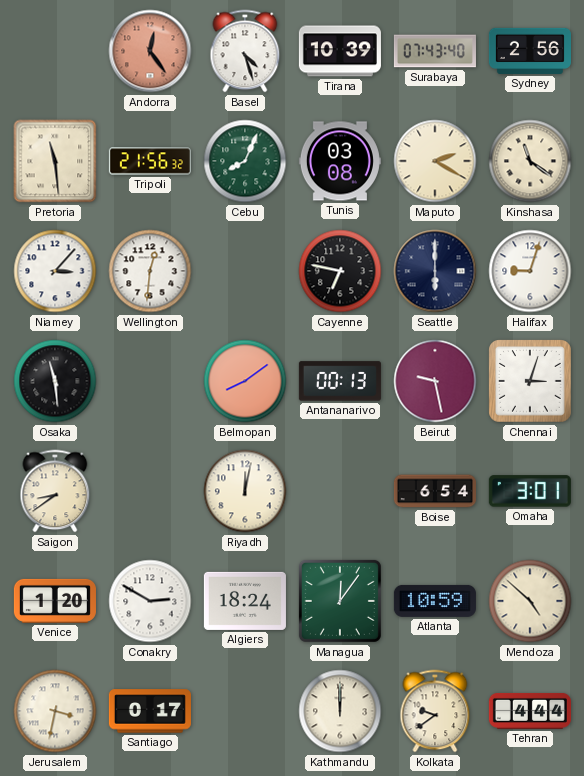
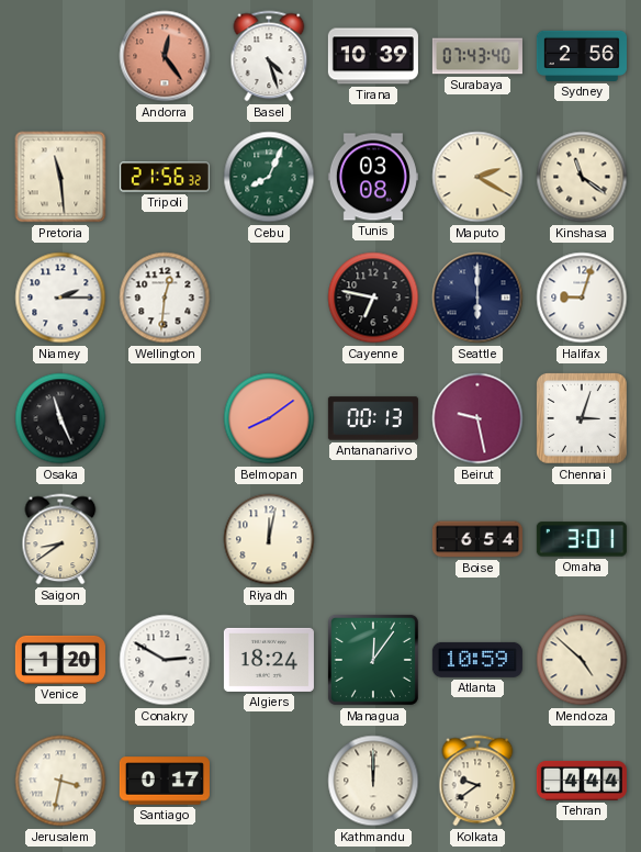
Niamey: 3:07 -> 2:15
Osaka: 11:29 -> 11:26
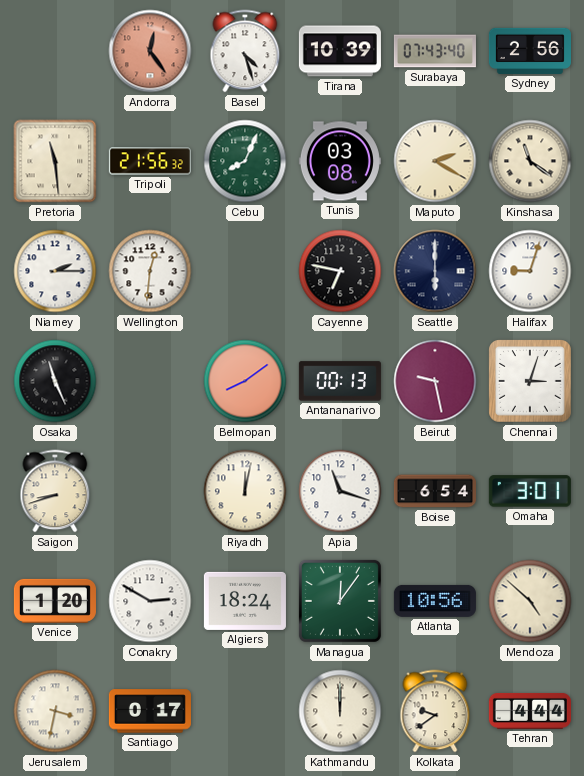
Saigon: 8:39 -> 8:42
Apia: none -> 11:18
Atlanta: 10:59 -> 10:56
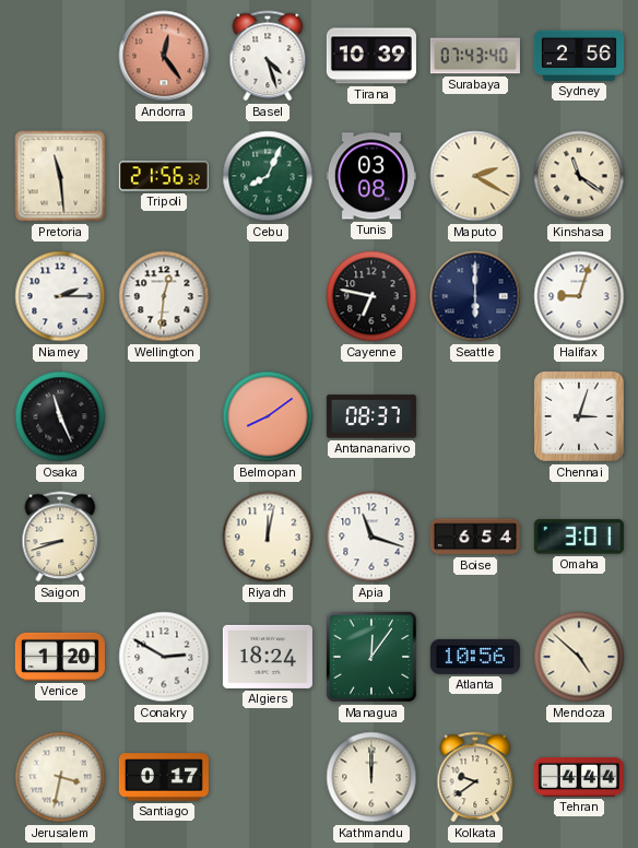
Antananarivo: 00:13 -> 08:37
Beirut: 9:28 -> none
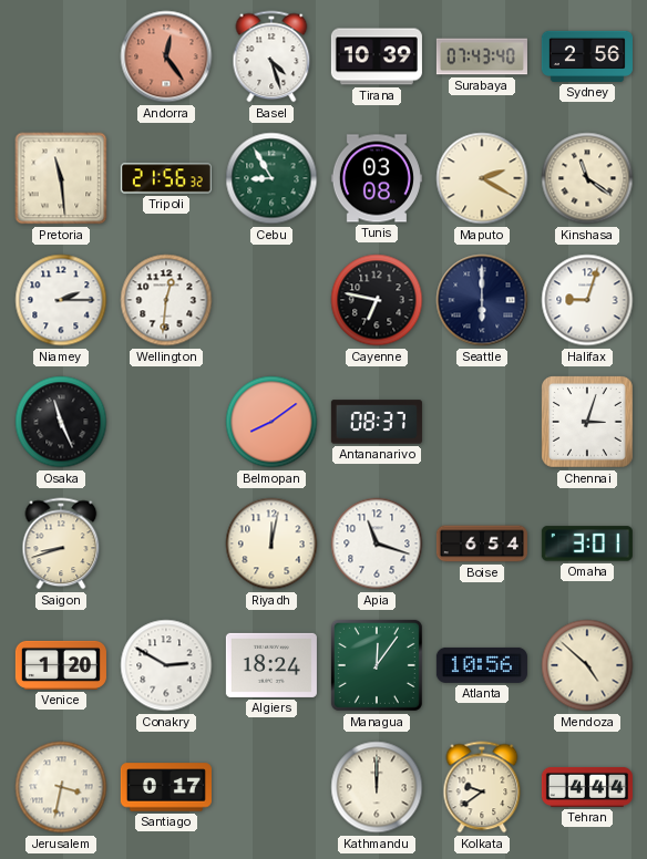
Cebu: 8:04 -> 8:55
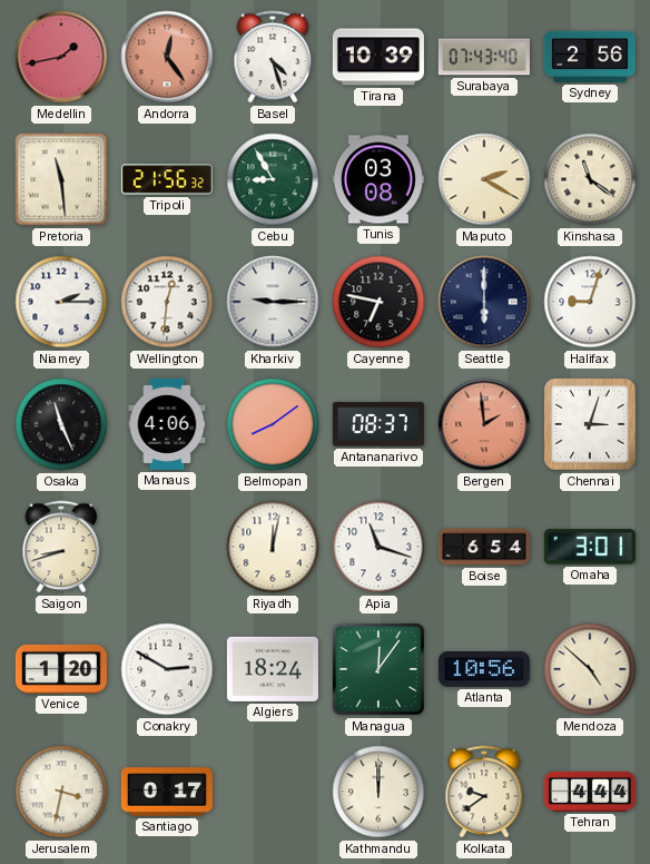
Medellin: none -> 1:43
Kharkiv: none -> 9:15
Manaus: none -> 4:06
Bergen: none -> 1:59
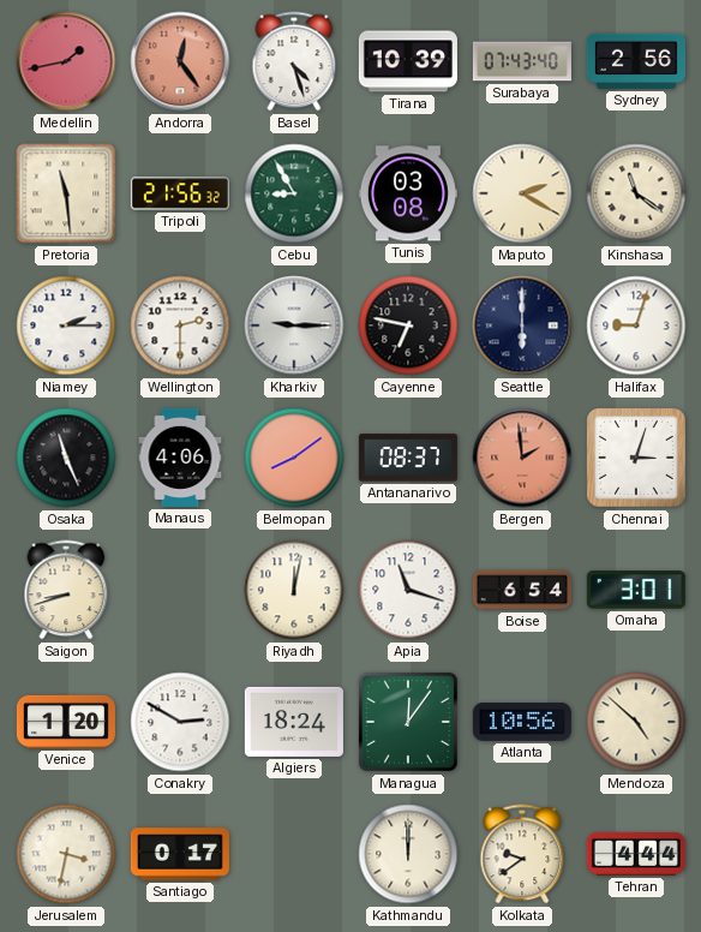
Wellington: 12:31 -> 2:30
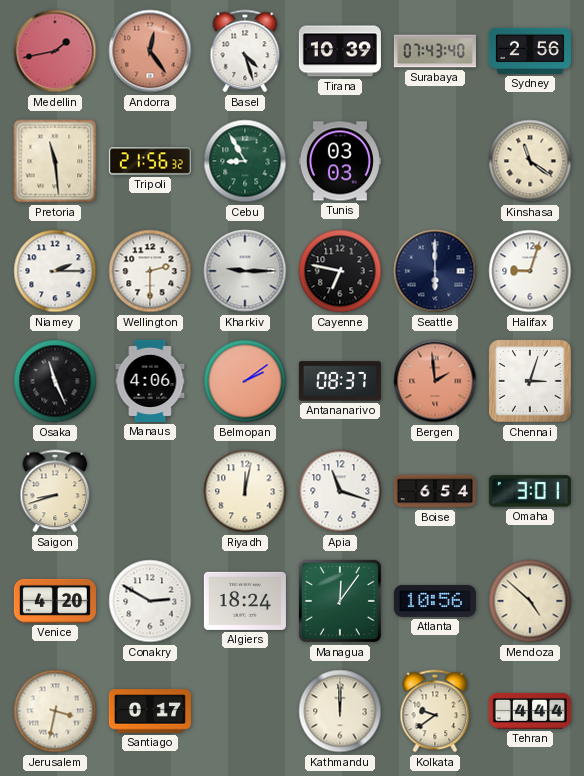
Tunis: 03:08 -> 03:03
Maputo: 2:20 -> none
Belmopan: 8:09 -> 2:09
Venice: 1:20 -> 4:20
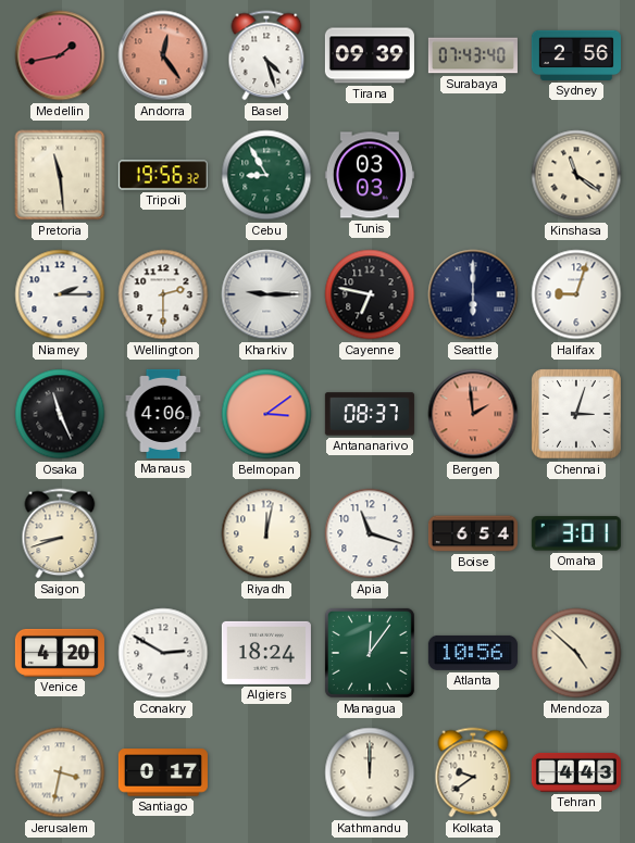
Tirana: 10:39 -> 09:39
Tripoli: 21:56 -> 19:56
Belmopan: 2:09 -> 3:09
Tehran: 4:44 -> 4:43
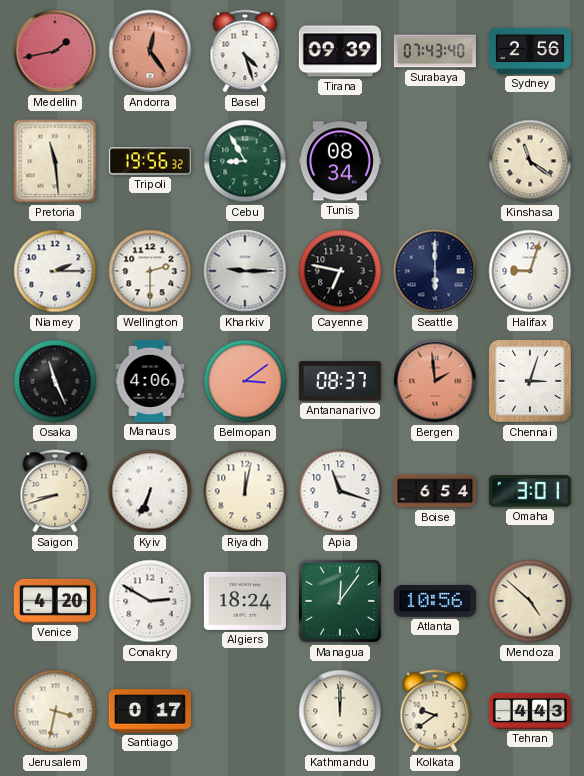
Tunis: 03:03 -> 08:34
Kyiv: none -> 6:34
